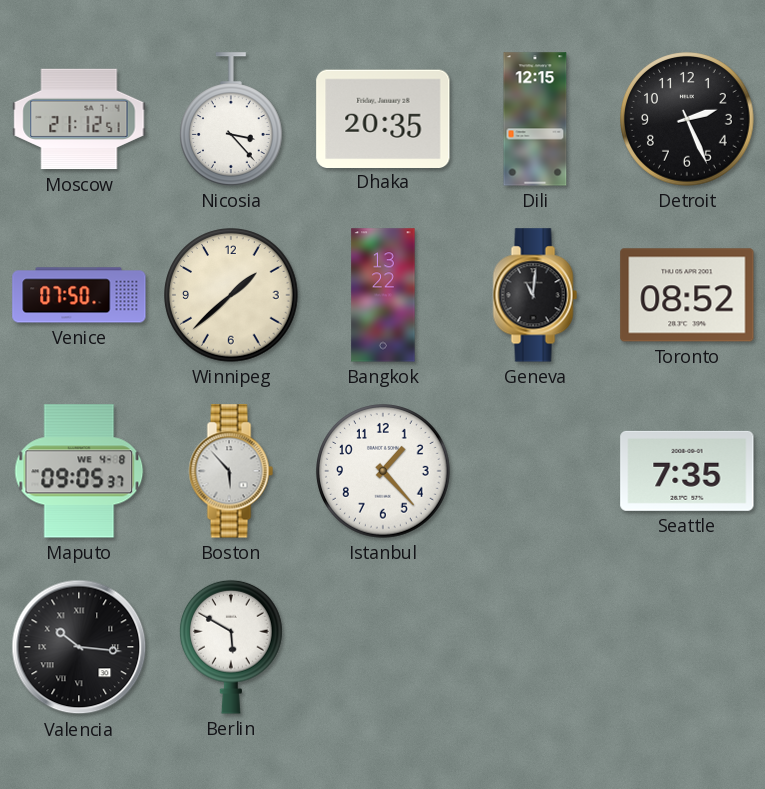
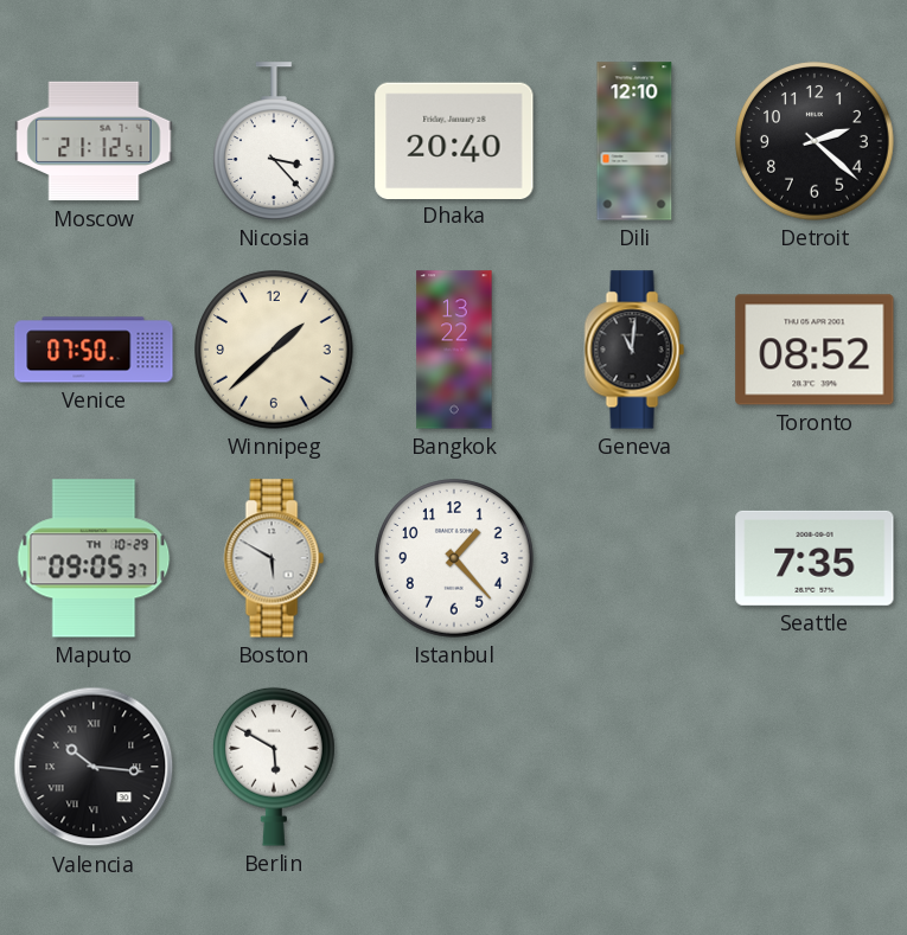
Dhaka: 20:35 -> 20:40
Dili: 12:15 -> 12:10
Detroit: 2:26 -> 2:22
Maputo date: WE 4-8 -> TH 10-29
Boston: 5:53 -> 5:50
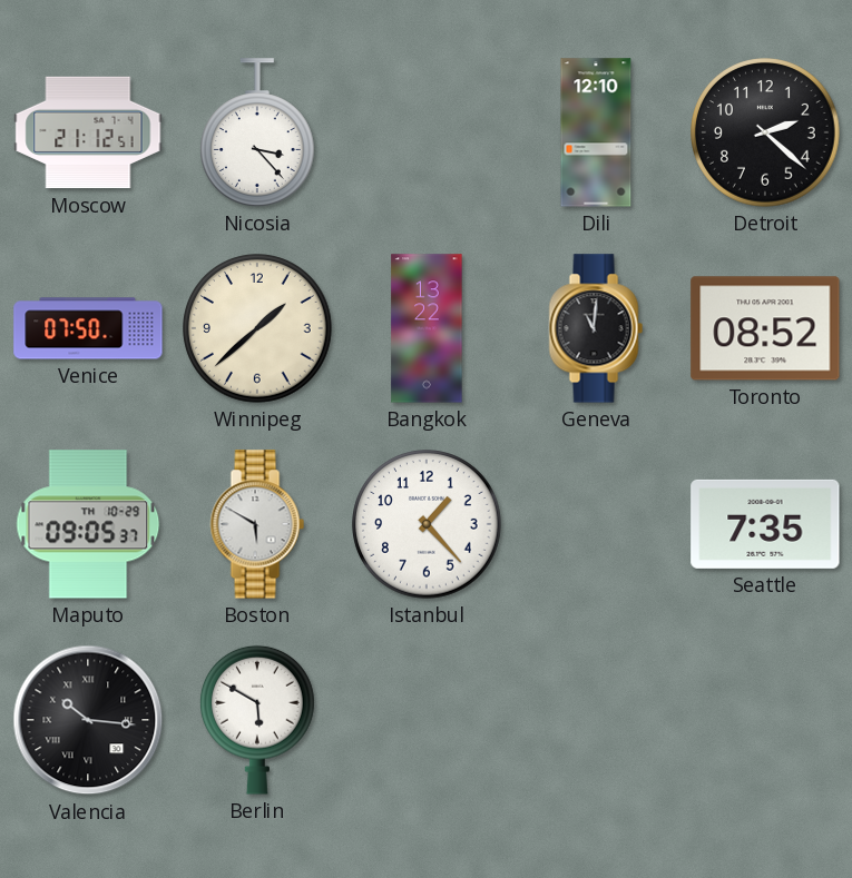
Dhaka: 20:40 -> none
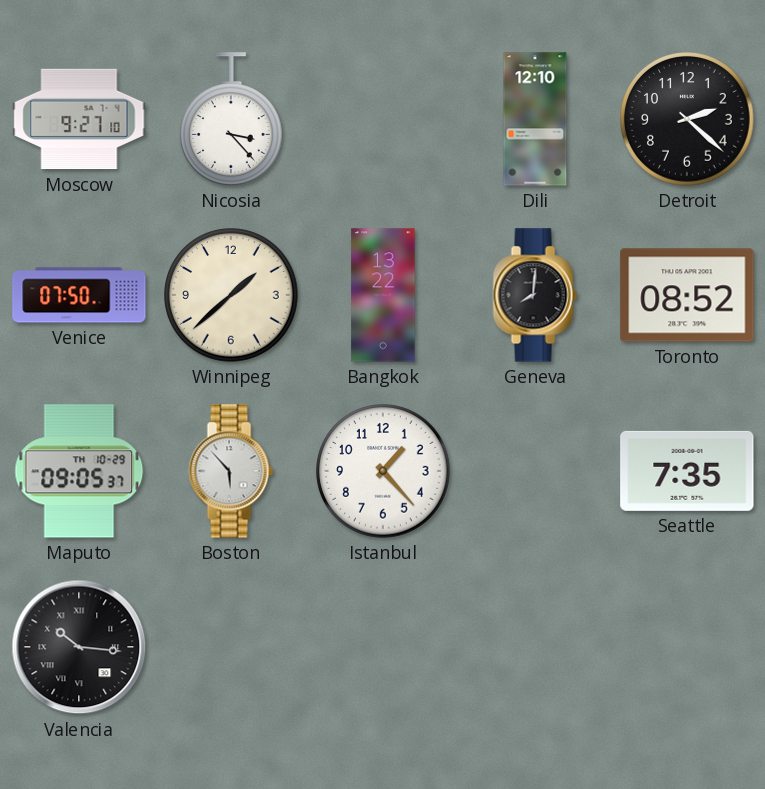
Moscow: 21:12 -> 9:27
Geneva: 11:01 -> 8:01
Boston: 5:50 -> 5:53
Berlin: 5:50 -> none
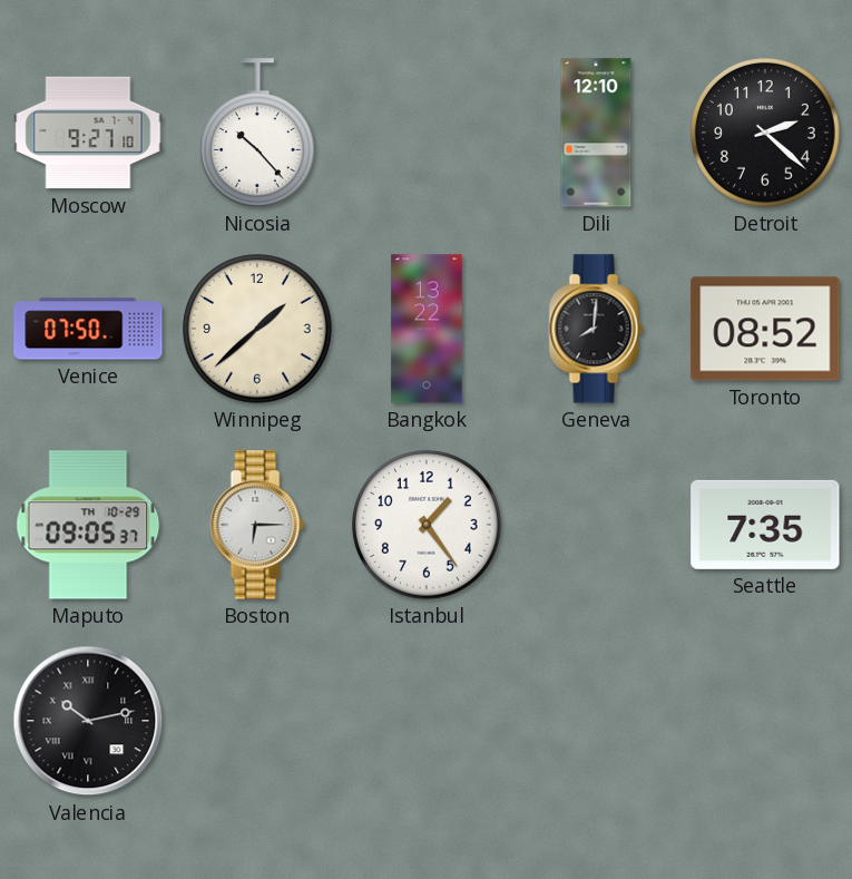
Nicosia: 3:23 -> 10:23
Boston: 5:53 -> 6:15
Istanbul: 1:23 -> 1:24
Valencia: 10:16 -> 10:13
